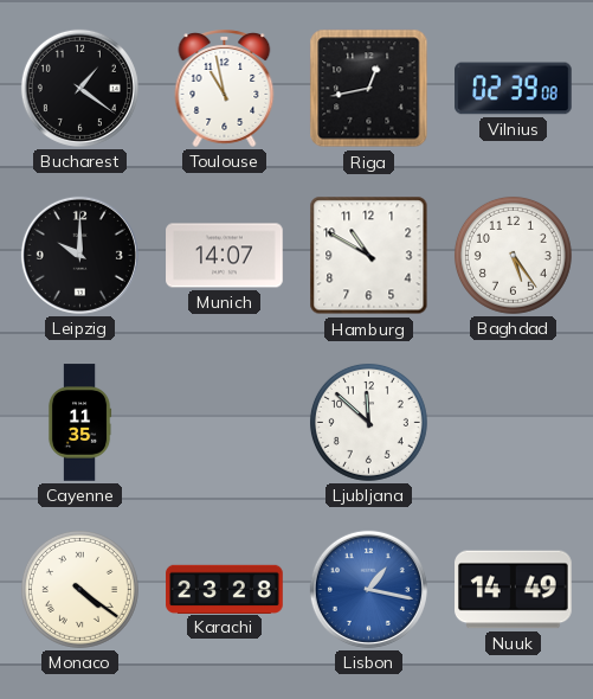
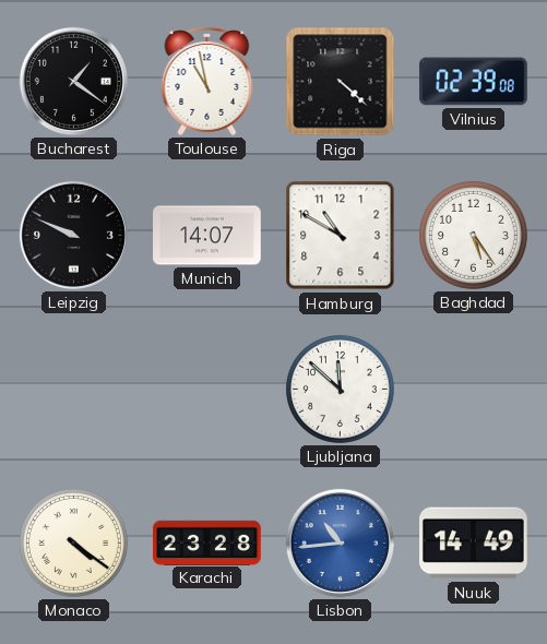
Riga: 12:43 -> 4:22
Leipzig: 10:00 -> 9:49
Cayenne: 11:35 -> none
Lisbon: 1:17 -> 10:44
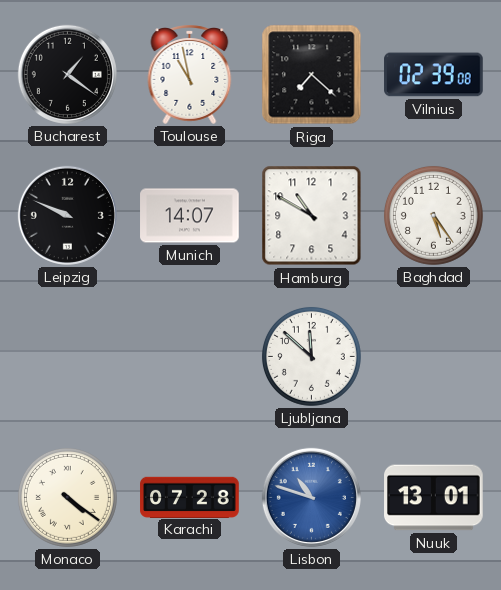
Riga: 4:22 -> 7:22
Karachi: 23:28 -> 07:28
Lisbon: 10:44 -> 10:48
Nuuk: 14:49 -> 13:01
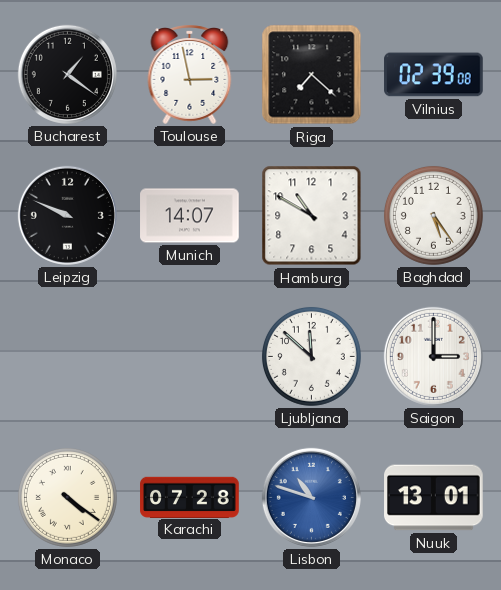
Toulouse: 10:58 -> 2:58
Saigon: none -> 3:00
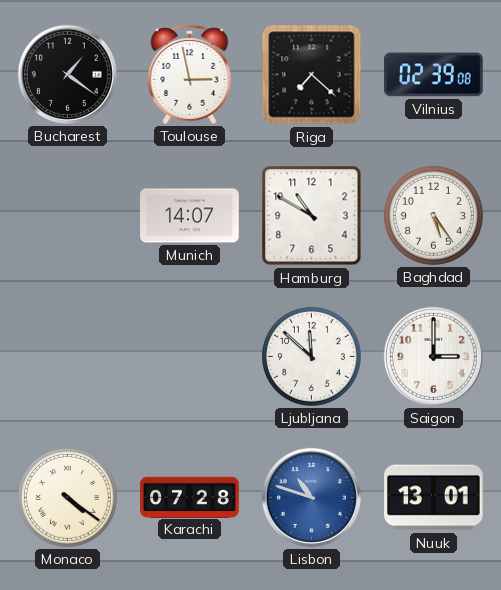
Leipzig: 9:49 -> none
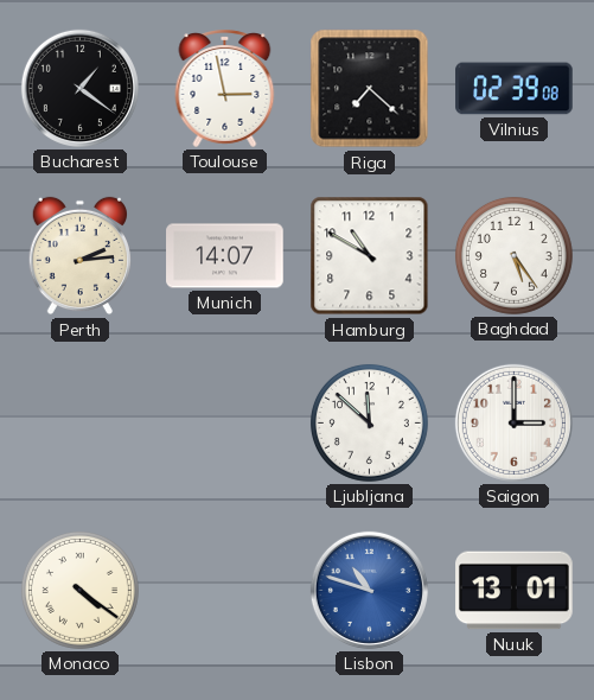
Perth: none -> 2:14
Karachi: 07:28 -> none
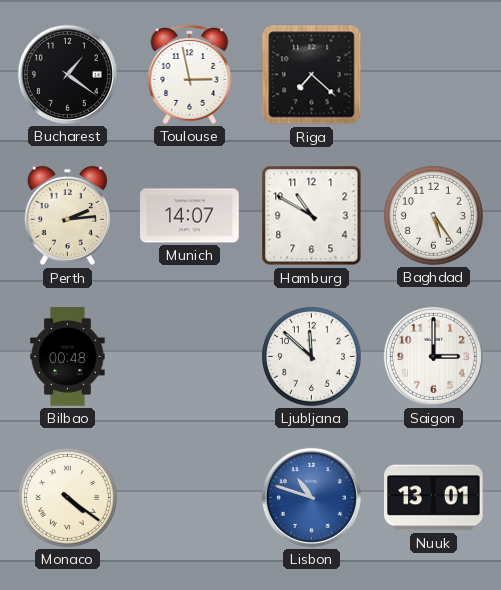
Vilnius: 02:39 -> none
Bilbao: none -> 00:48
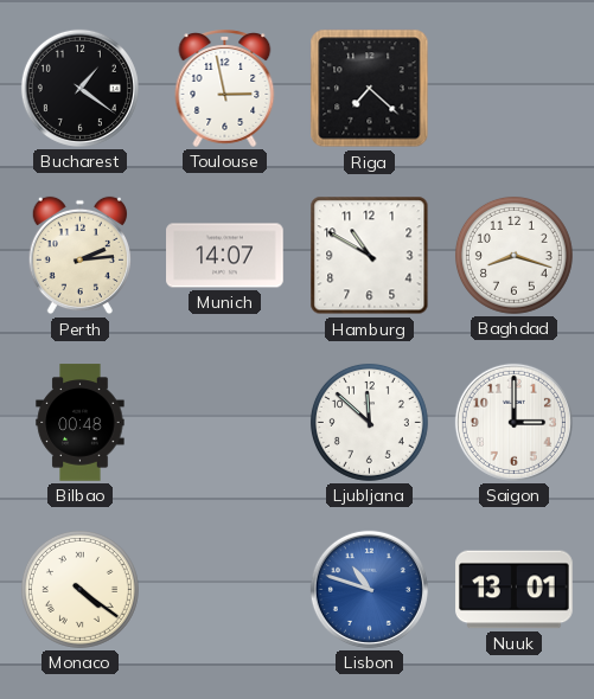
Baghdad: 5:24 -> 8:18
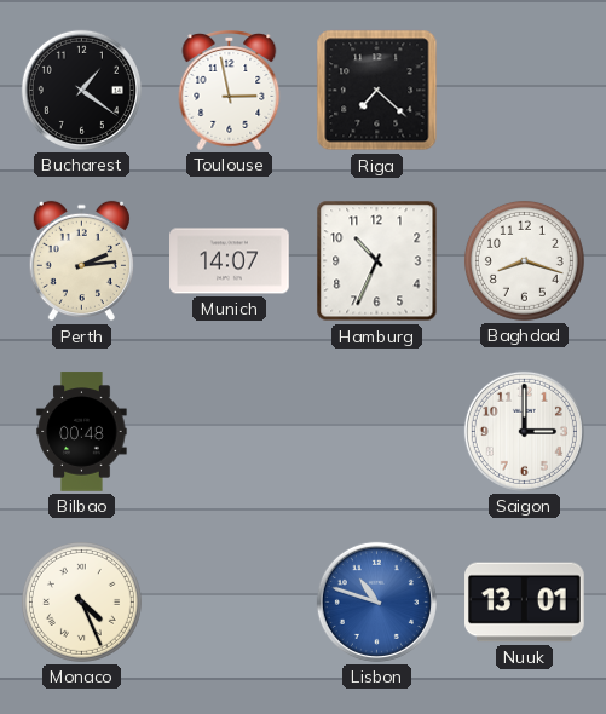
Hamburg: 10:50 -> 10:34
Ljubljana: 11:52 -> none
Monaco: 4:21 -> 4:26
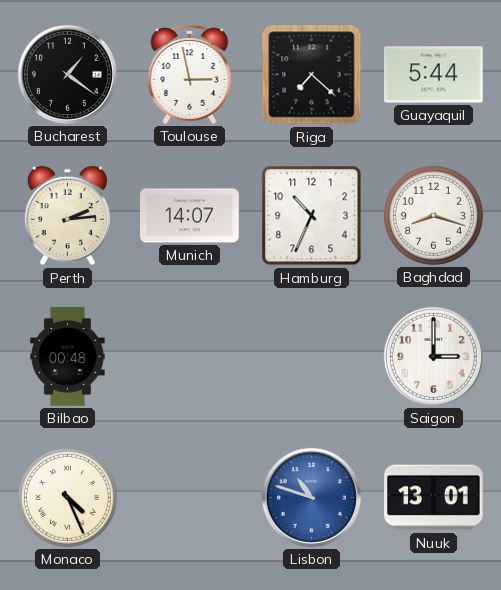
Guayaquil: none -> 5:44
